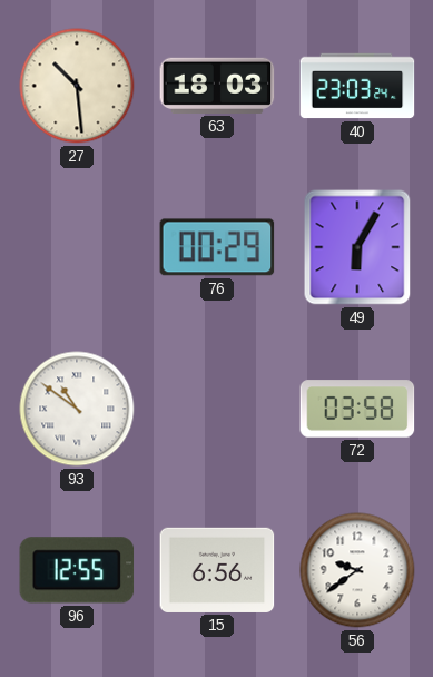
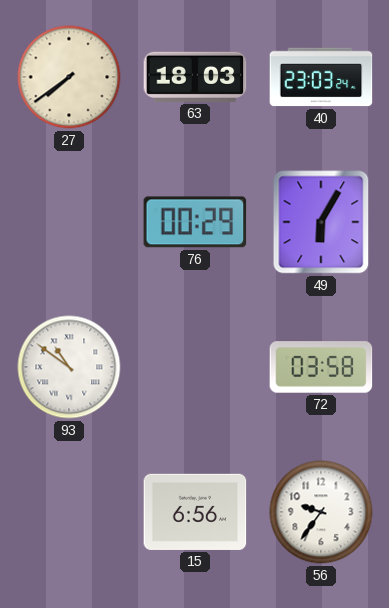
27: 10:29 -> 7:39
96: 12:55 -> none
56: 9:39 -> 9:36
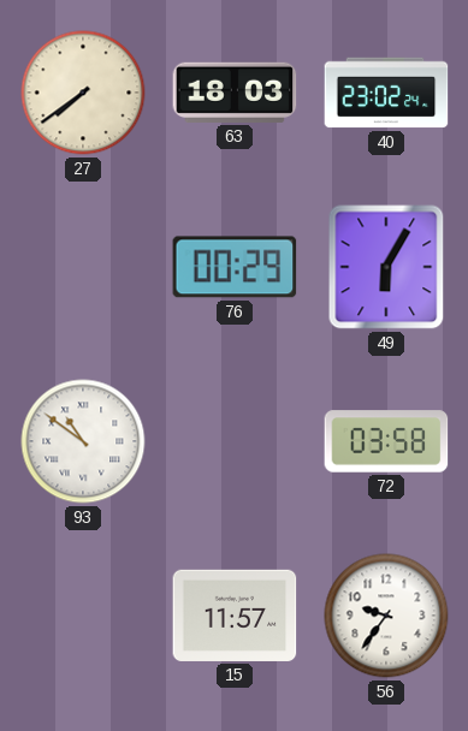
40: 23:03 -> 23:02
15: 6:56 -> 11:57
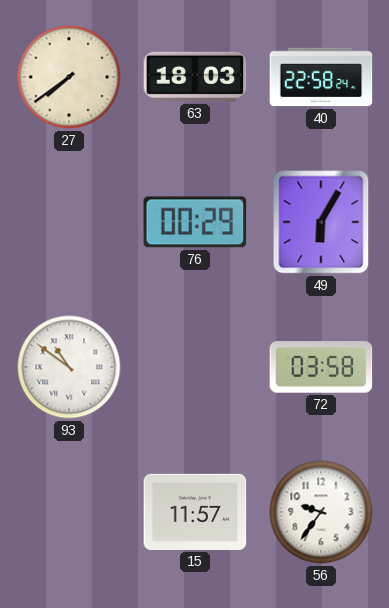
40: 23:02 -> 22:58
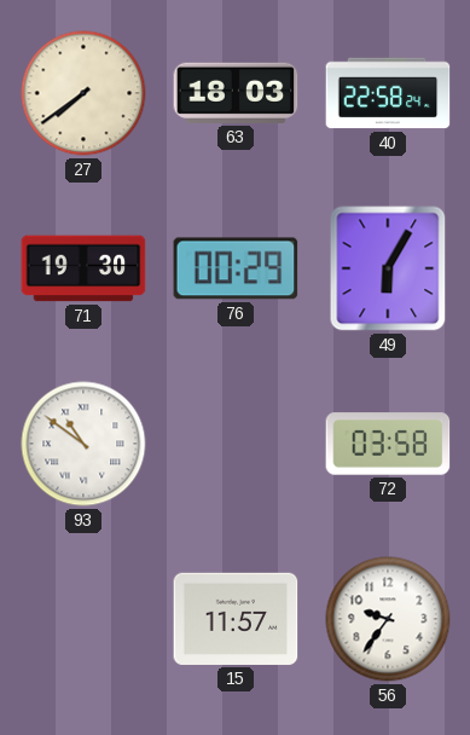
71: none -> 19:30
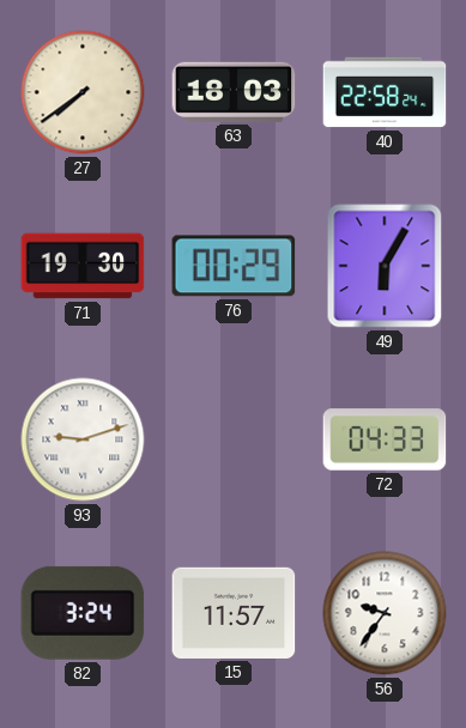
93: 10:51 -> 9:12
72: 03:58 -> 04:33
82: none -> 3:24
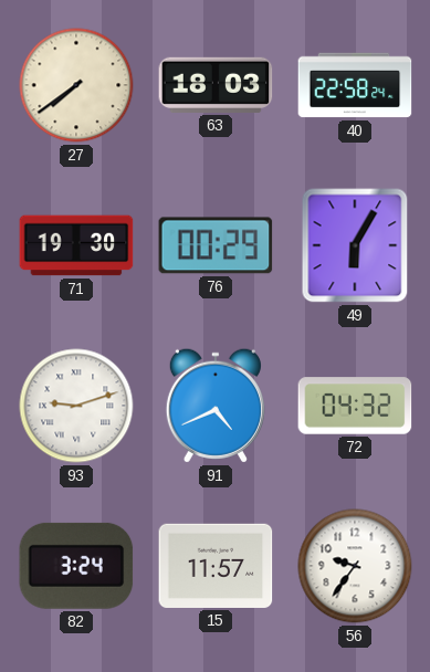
91: none -> 4:41
72: 04:33 -> 04:32
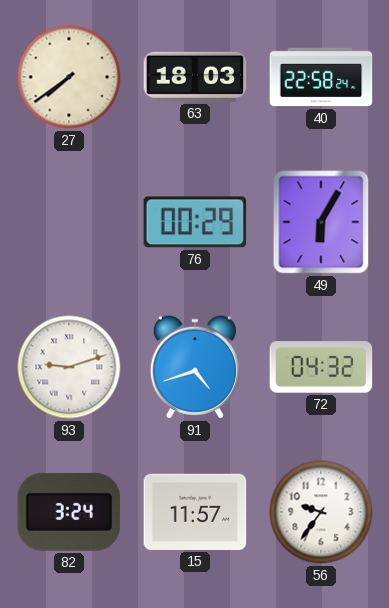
71: 19:30 -> none
91: 4:41 -> 4:42
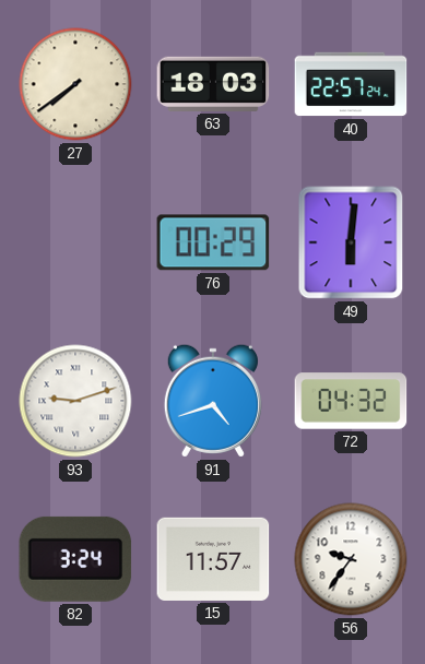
40: 22:58 -> 22:57
49: 6:05 -> 6:01
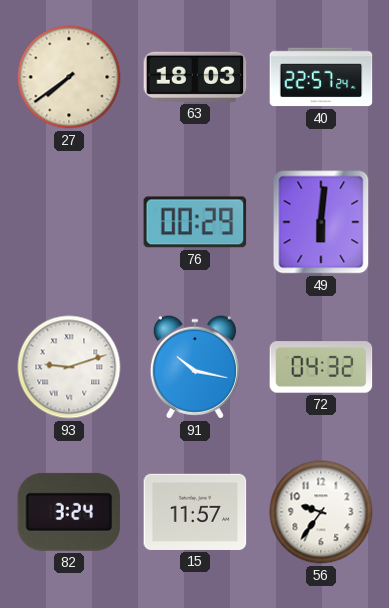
91: 4:42 -> 10:17
